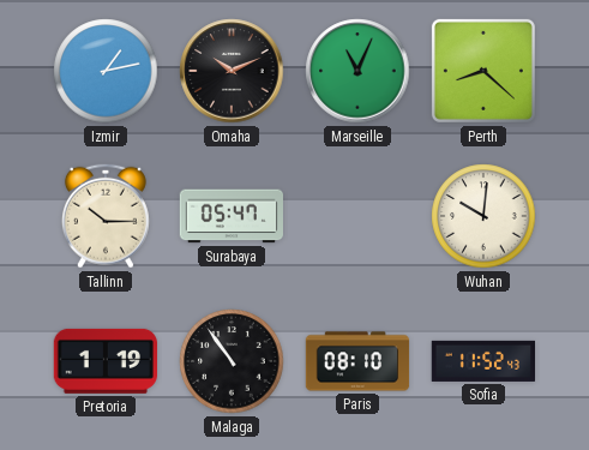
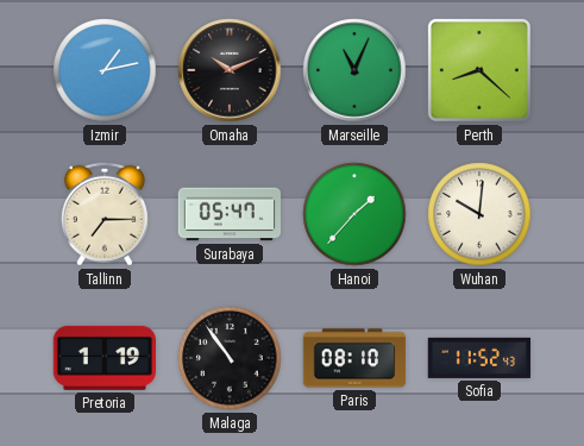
Tallinn: 10:15 -> 7:15
Hanoi: none -> 1:37
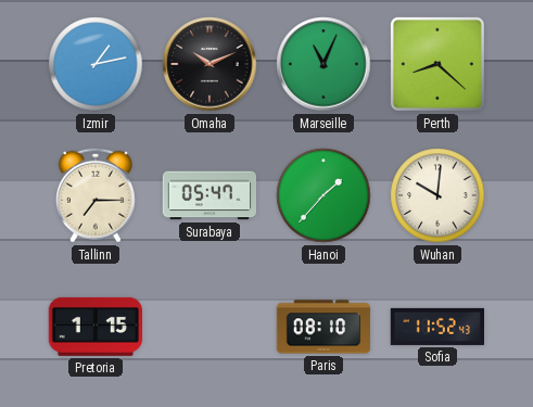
Pretoria: 1:19 -> 1:15
Malaga: 10:54 -> none
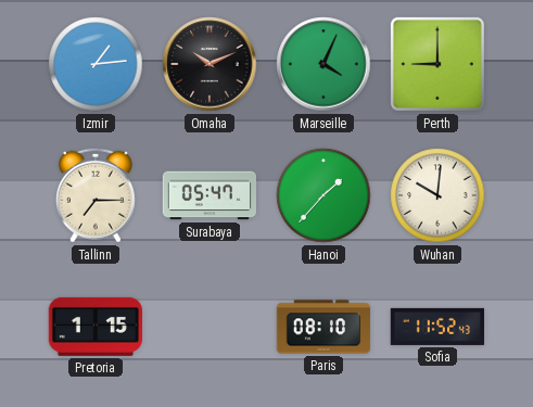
Izmir: 1:13 -> 1:14
Marseille: 11:04 -> 4:04
Perth: 8:22 -> 9:00
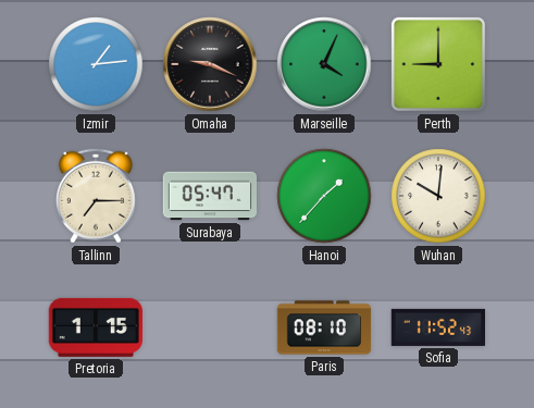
Omaha: 10:11 -> 9:19
